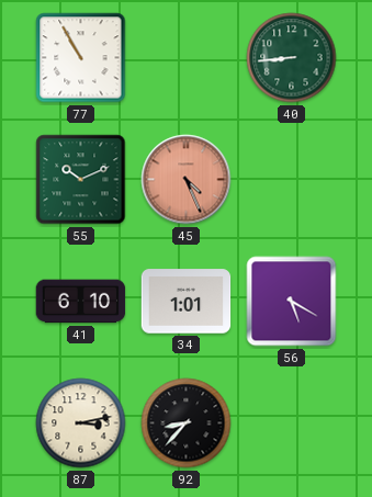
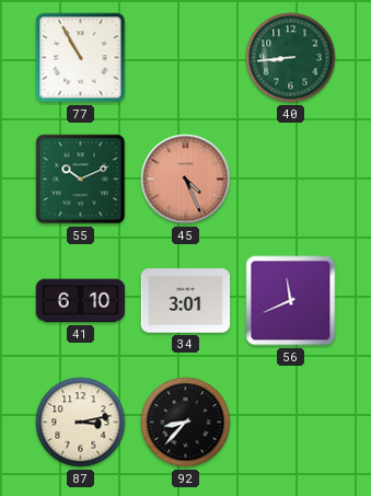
34: 1:01 -> 3:01
56: 5:20 -> 11:41
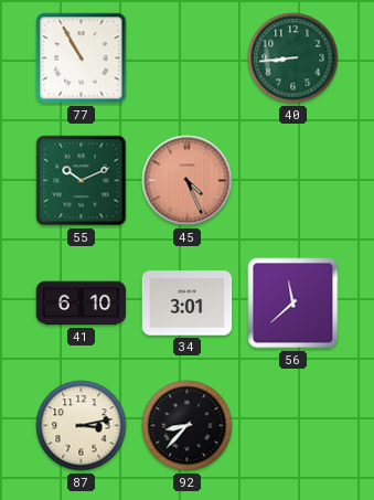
56: 11:41 -> 11:38
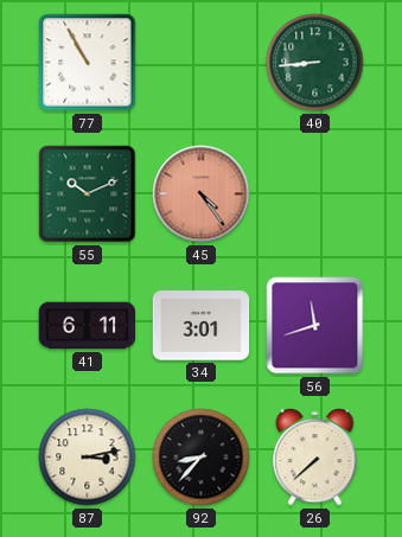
45: 4:26 -> 4:24
41: 6:10 -> 6:11
56: 11:38 -> 11:42
26: none -> 7:38
